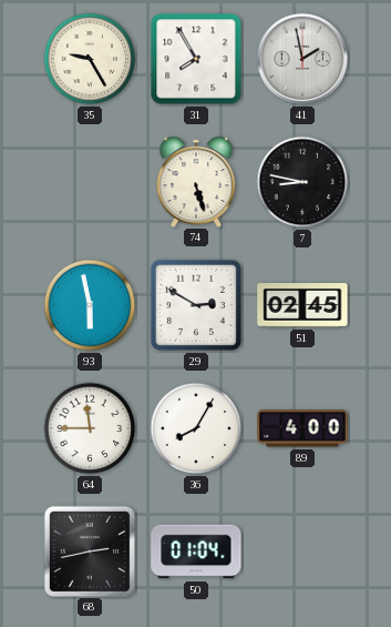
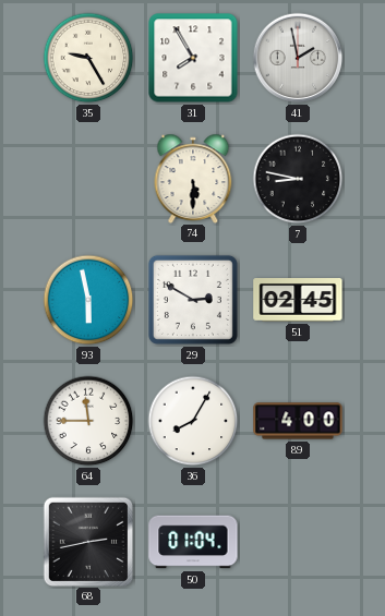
74: 5:27 -> 5:30
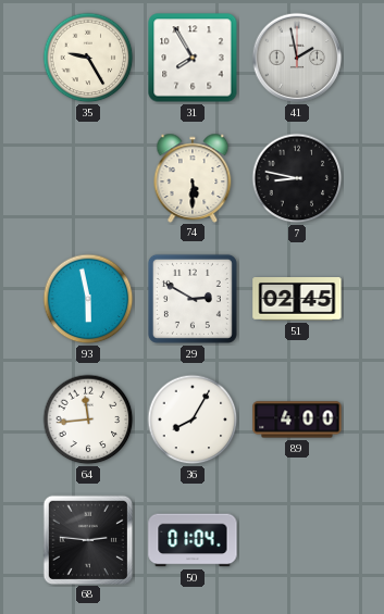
64: 11:45 -> 11:44
68: 2:43 -> 2:46
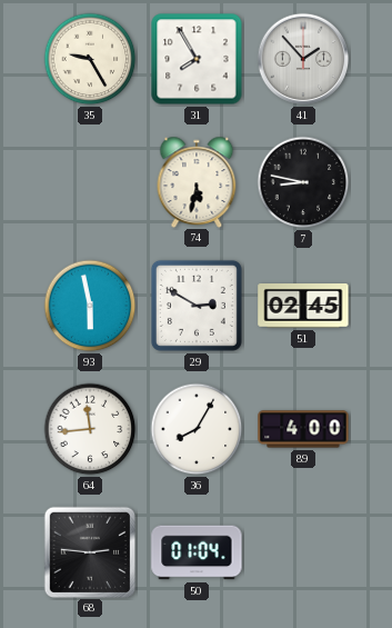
41: 1:58 -> 1:53
74: 5:30 -> 5:32
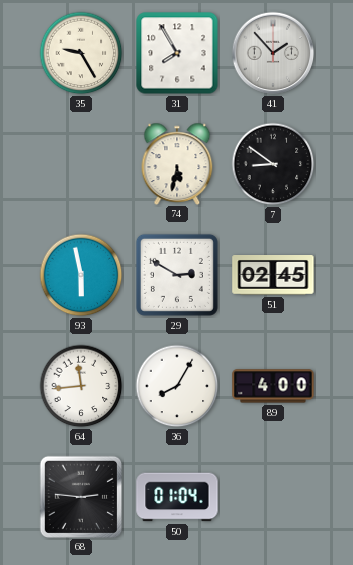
7: 8:47 -> 8:51
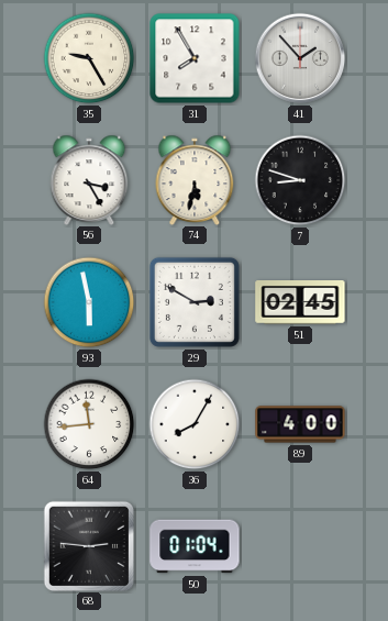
56: none -> 3:25
7: 8:51 -> 8:48
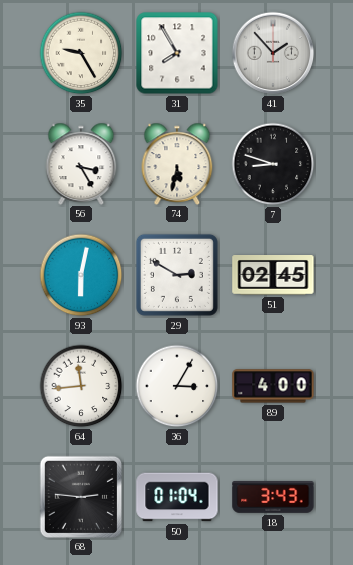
93: 5:58 -> 6:02
36: 8:05 -> 3:05
18: none -> 3:43
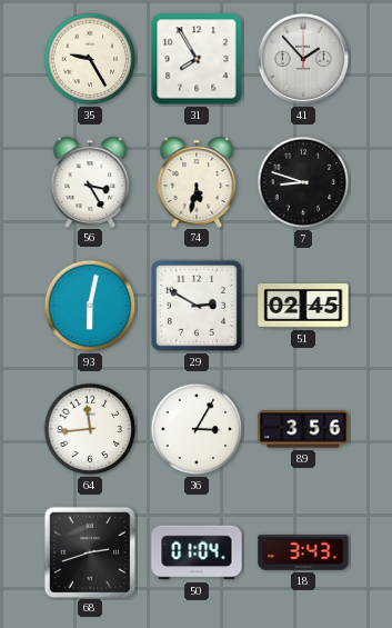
89: 4:00 -> 3:56
68: 2:46 -> 2:42
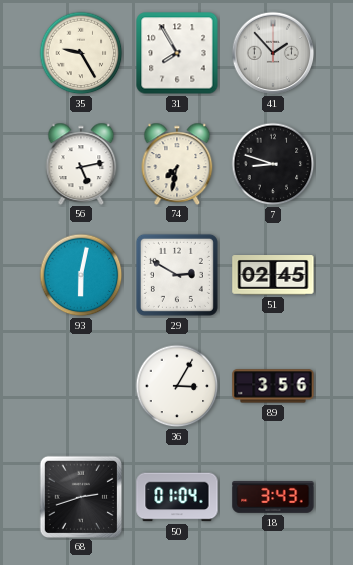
56: 3:25 -> 5:13
74: 5:32 -> 7:32
64: 11:44 -> none
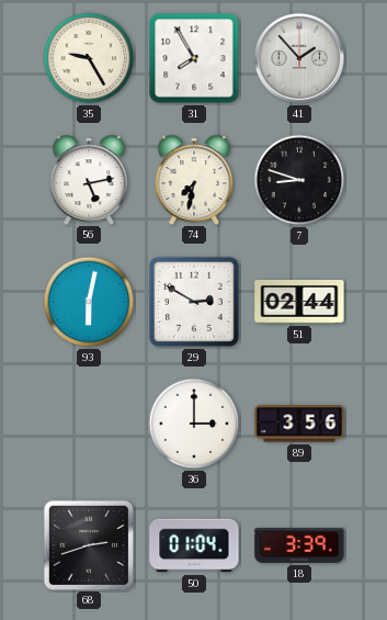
51: 02:45 -> 02:44
36: 3:05 -> 3:00
18: 3:43 -> 3:39
